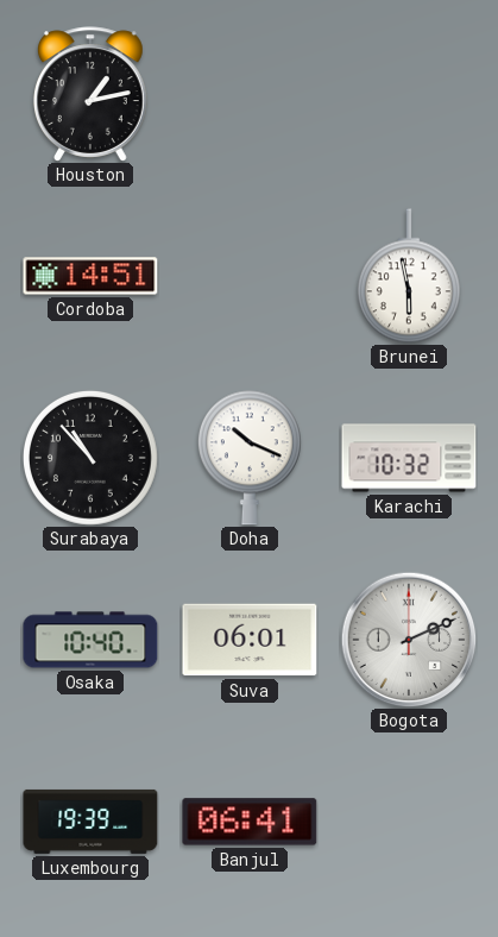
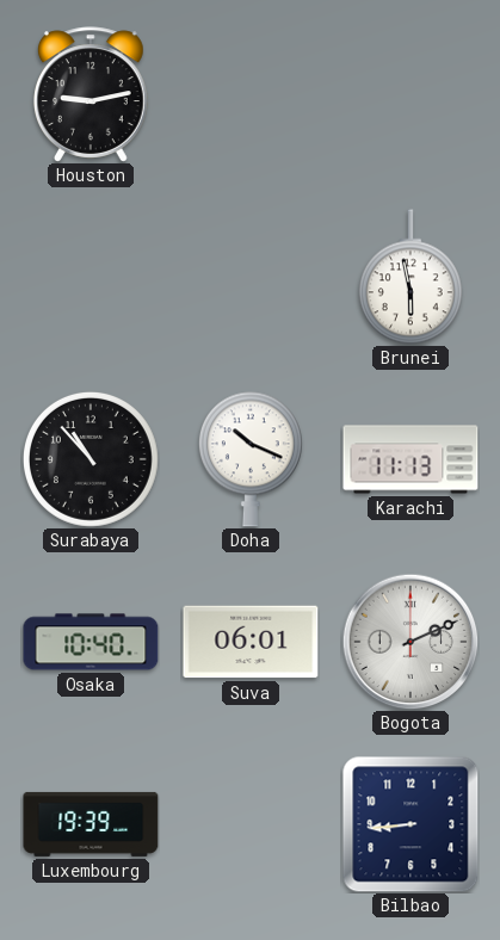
Houston: 1:13 -> 9:13
Cordoba: 14:51 -> none
Karachi: 10:32 -> 11:13
Banjul: 06:41 -> none
Bilbao: none -> 8:44
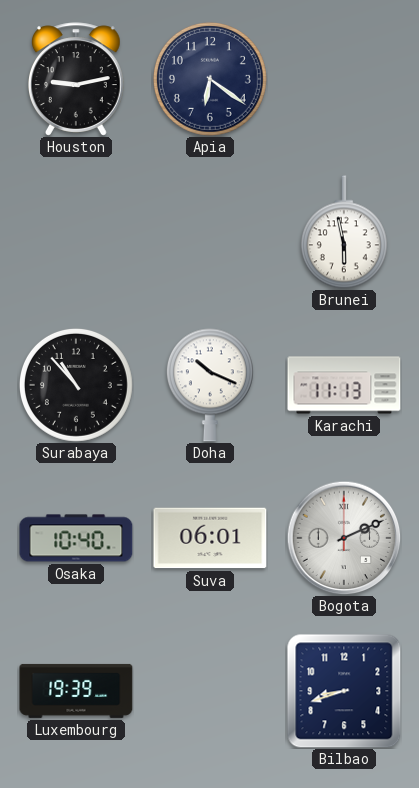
Apia: none -> 6:21
Bilbao: 8:44 -> 8:42
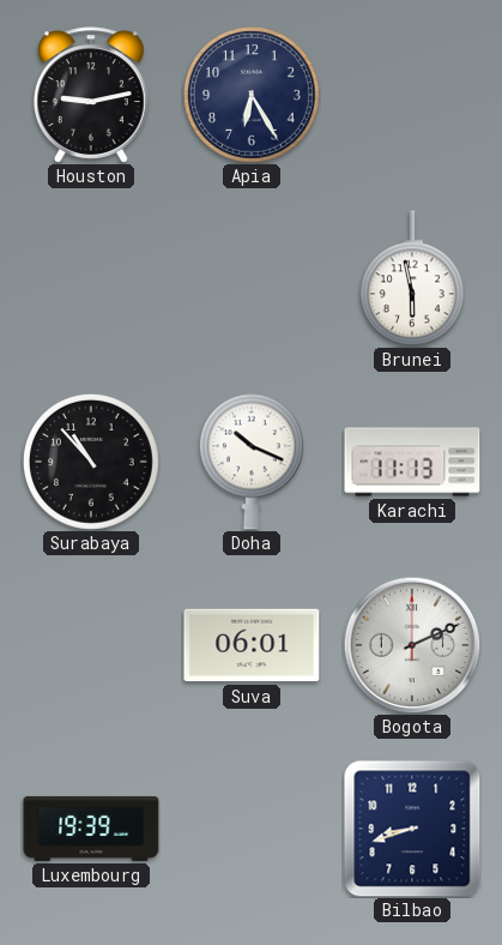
Apia: 6:21 -> 6:25
Osaka: 10:40 -> none
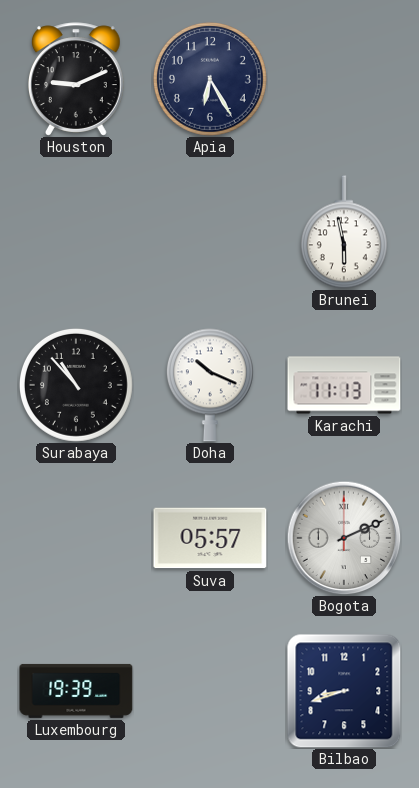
Houston: 9:13 -> 9:11
Suva: 06:01 -> 05:57
